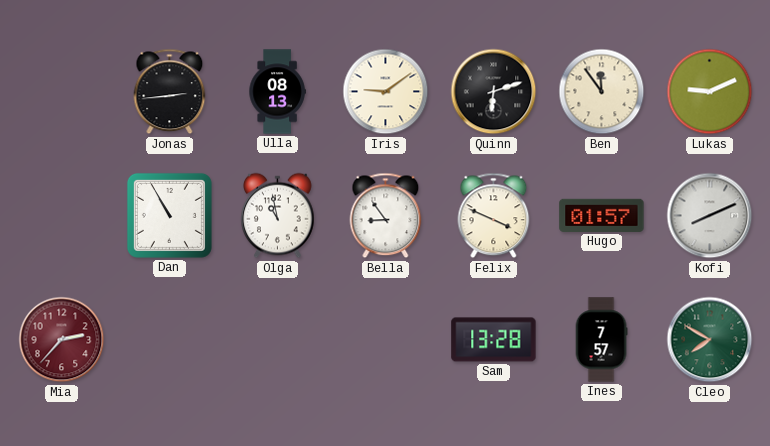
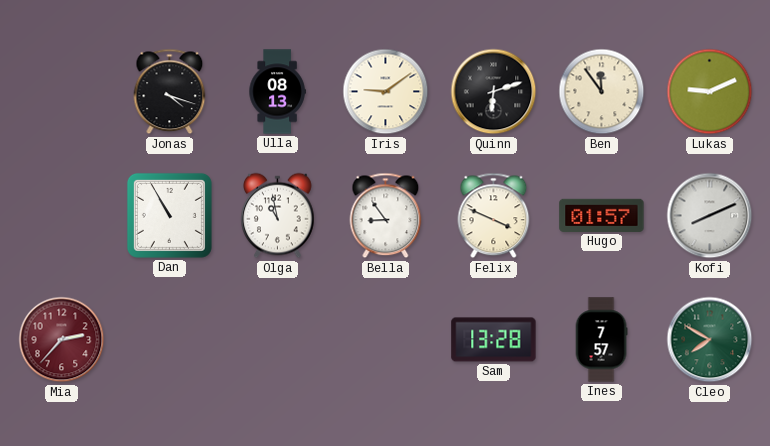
Jonas: 2:44 -> 4:18
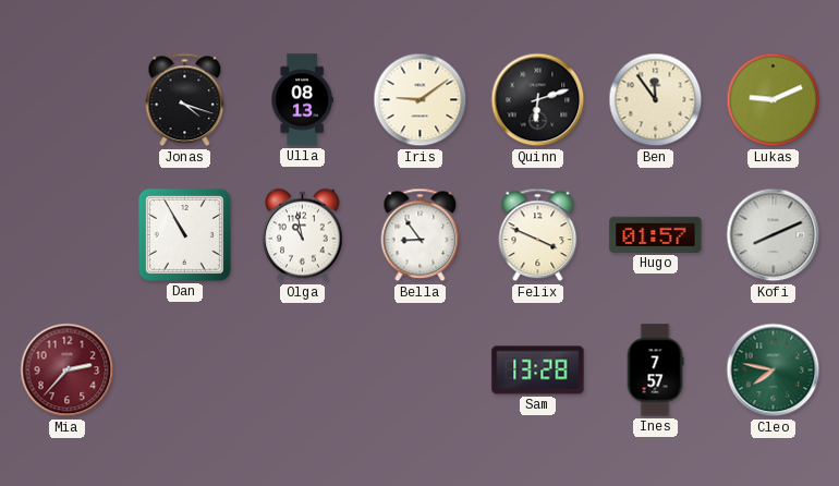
Cleo: 7:50 -> 7:47
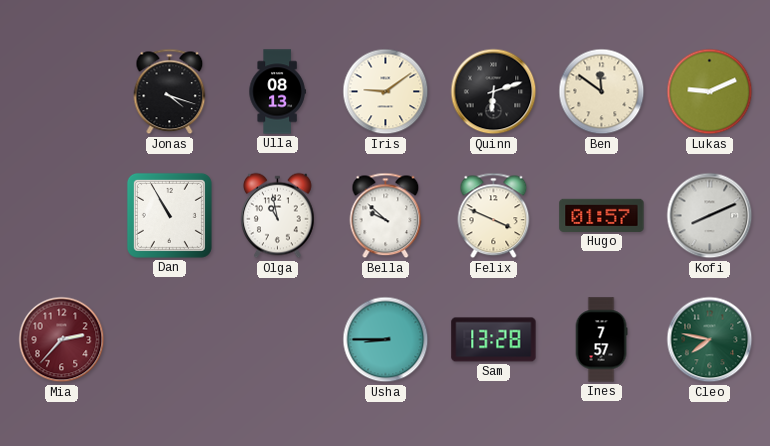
Ben: 11:54 -> 11:51
Bella: 8:54 -> 9:52
Usha: none -> 8:45
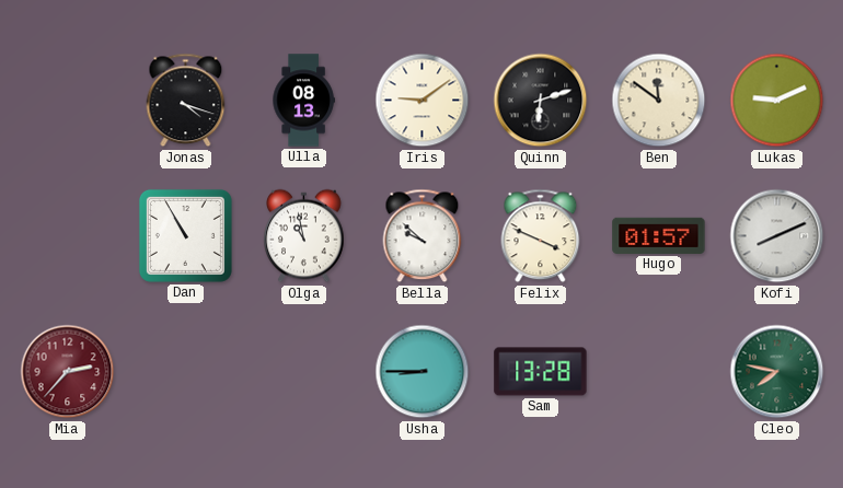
Ines: 7:57 -> none
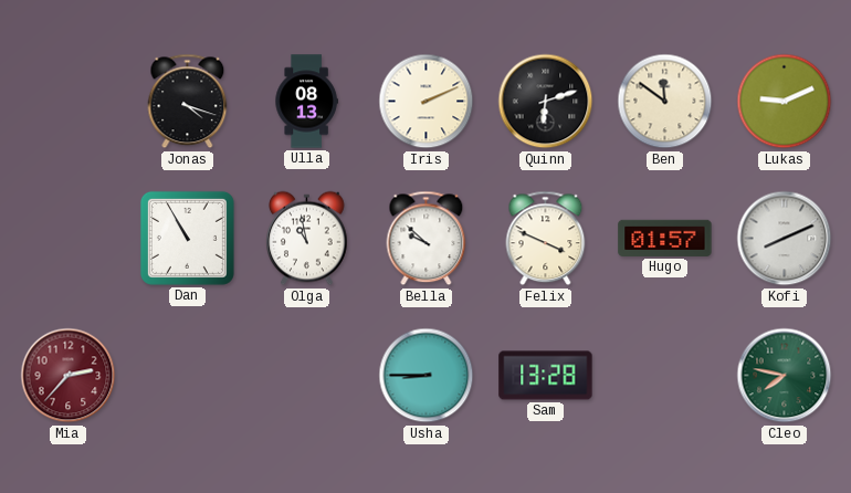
Iris: 9:09 -> 2:11
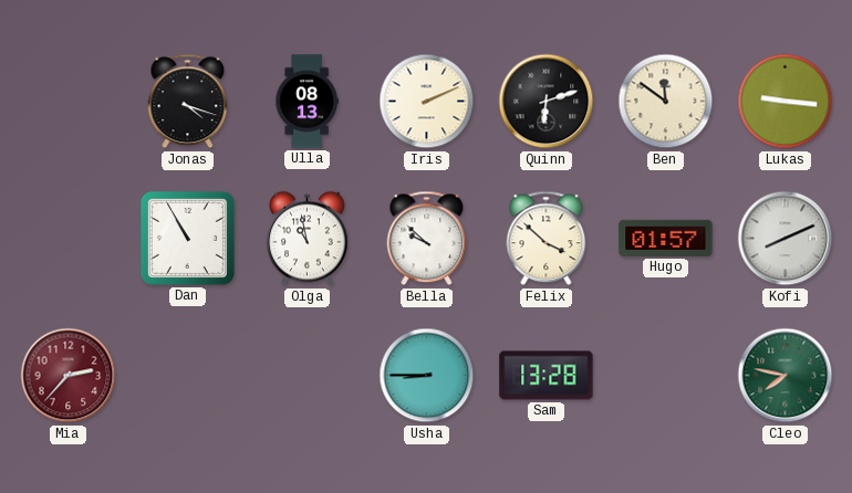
Lukas: 9:11 -> 9:16
Felix: 3:49 -> 3:52
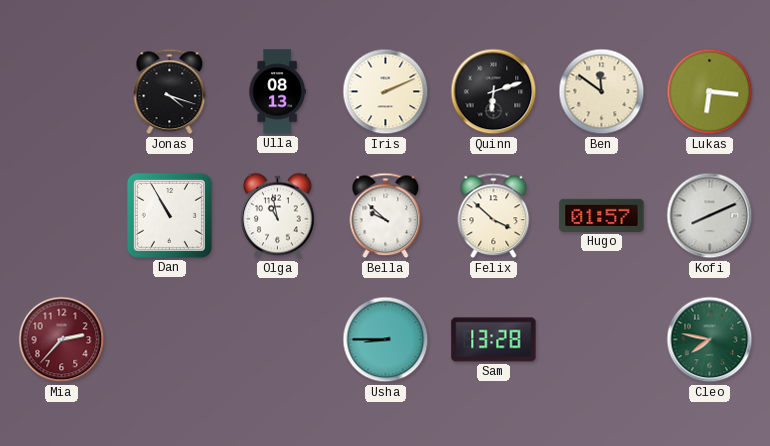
Lukas: 9:16 -> 6:16
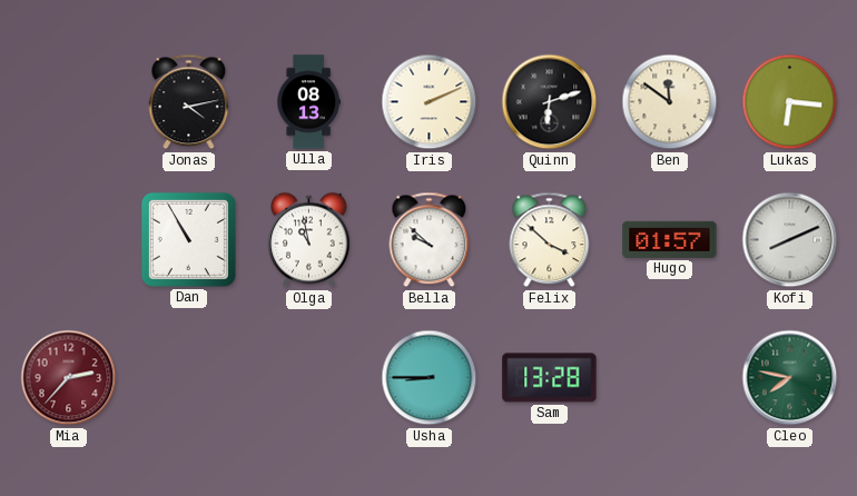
Jonas: 4:18 -> 4:13
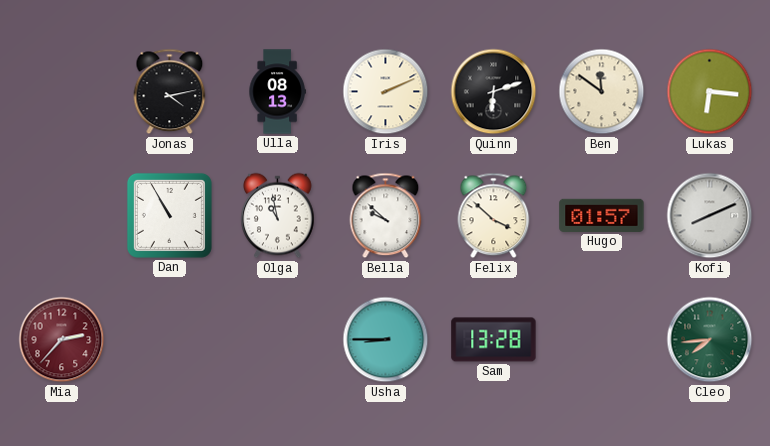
Cleo: 7:47 -> 7:44
